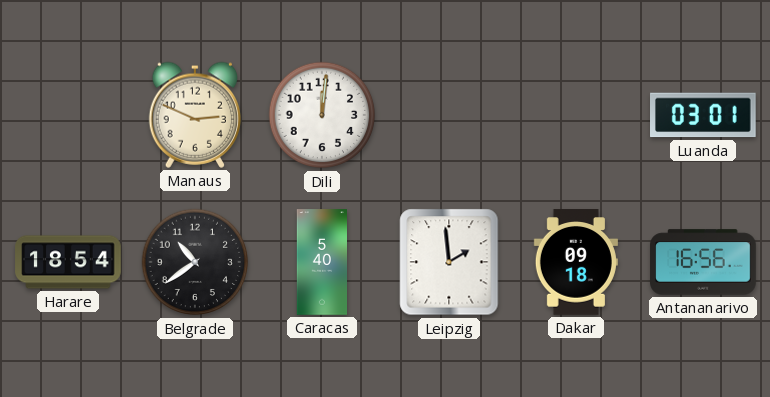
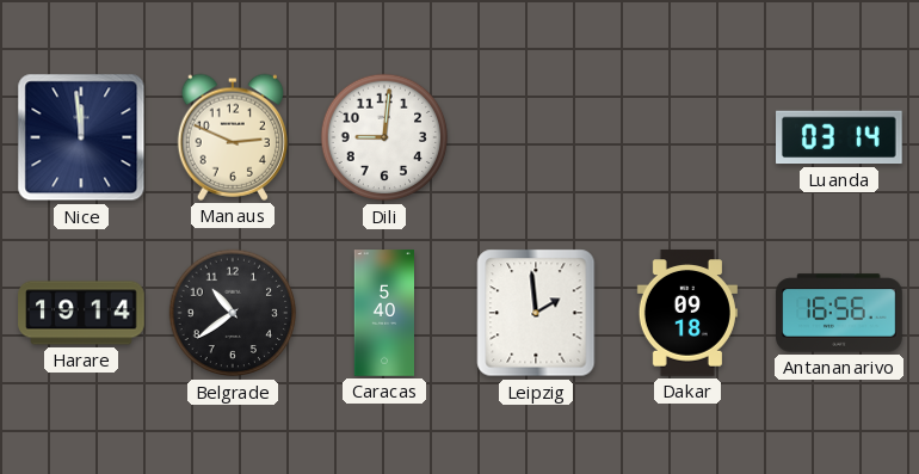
Nice: none -> 11:59
Dili: 12:01 -> 9:01
Luanda: 03:01 -> 03:14
Harare: 18:54 -> 19:14
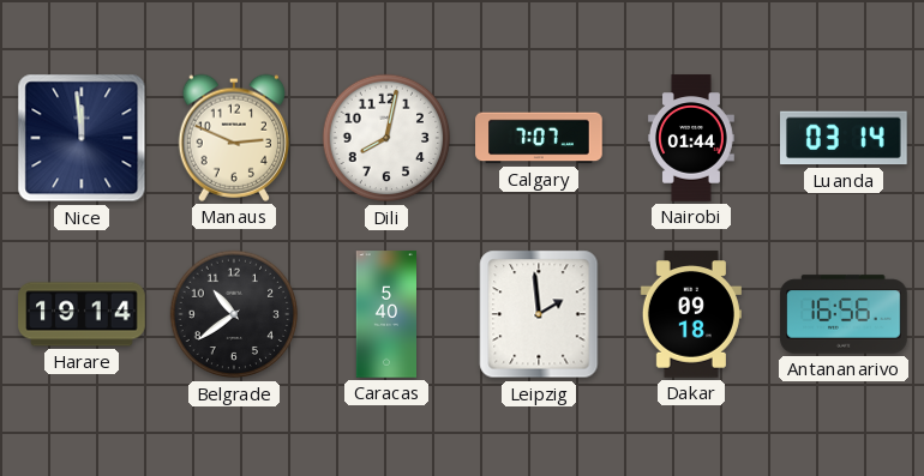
Dili: 9:01 -> 8:02
Calgary: none -> 7:07
Nairobi: none -> 01:44
